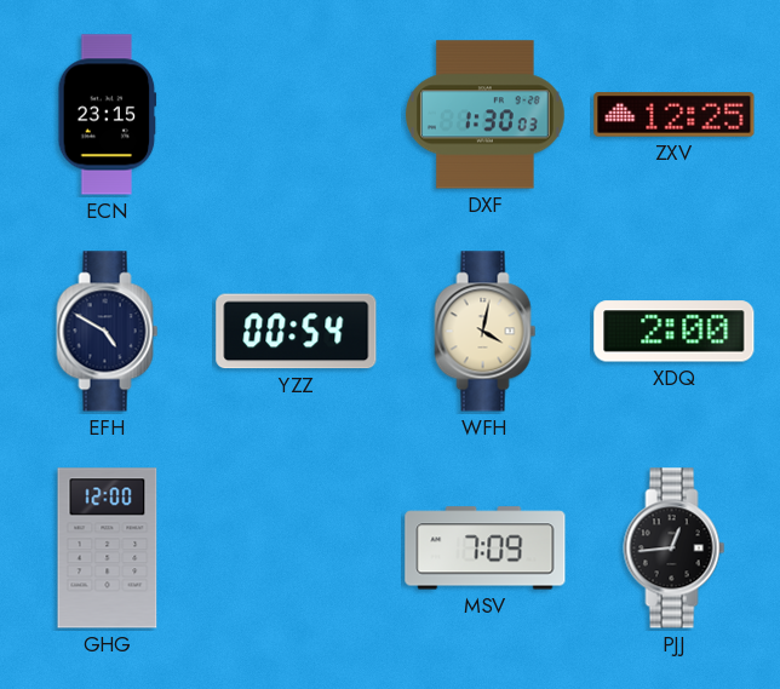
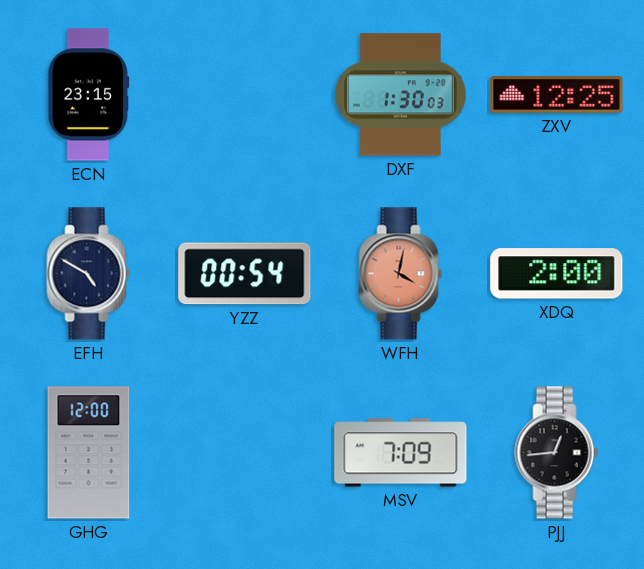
WFH dial: cream -> salmon
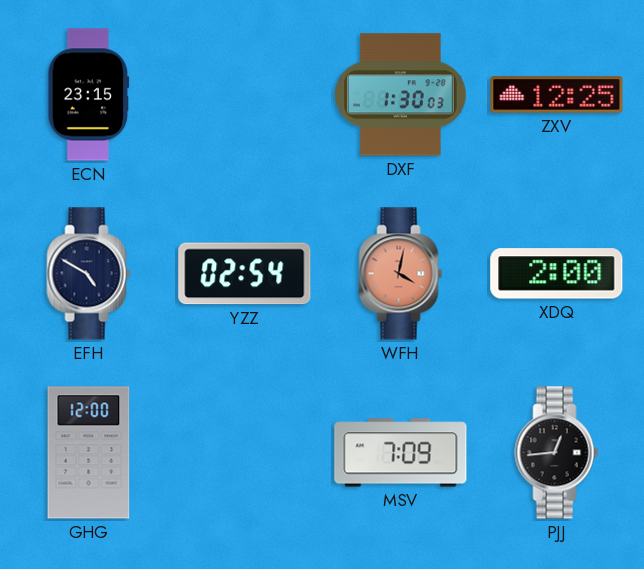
YZZ: 00:54 -> 02:54
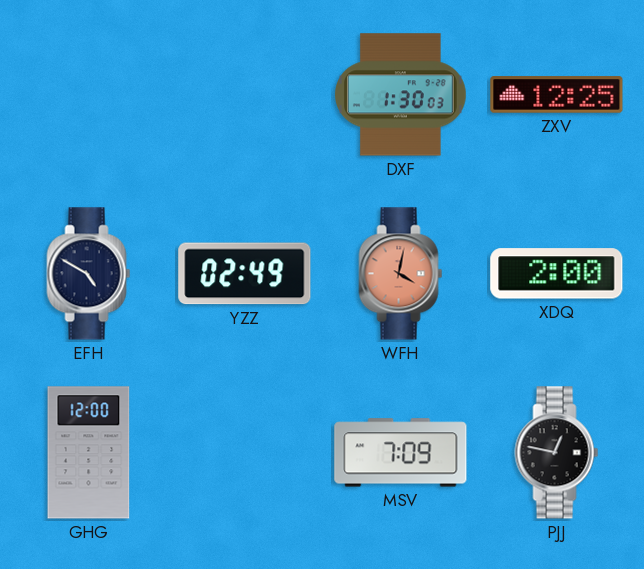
ECN: 23:15 -> none
YZZ: 02:54 -> 02:49
PJJ: 12:44 -> 12:47
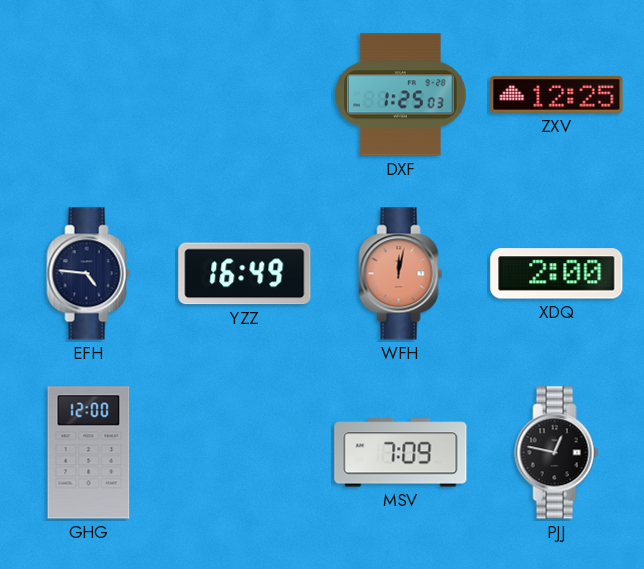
DXF: 1:30 -> 1:25
EFH: 4:50 -> 4:46
YZZ: 02:49 -> 16:49
WFH: 4:02 -> 12:02
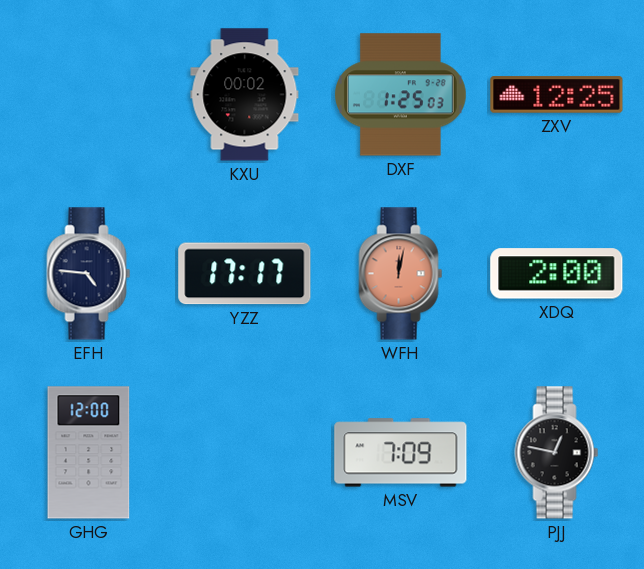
KXU: none -> 00:02
YZZ: 16:49 -> 17:17
